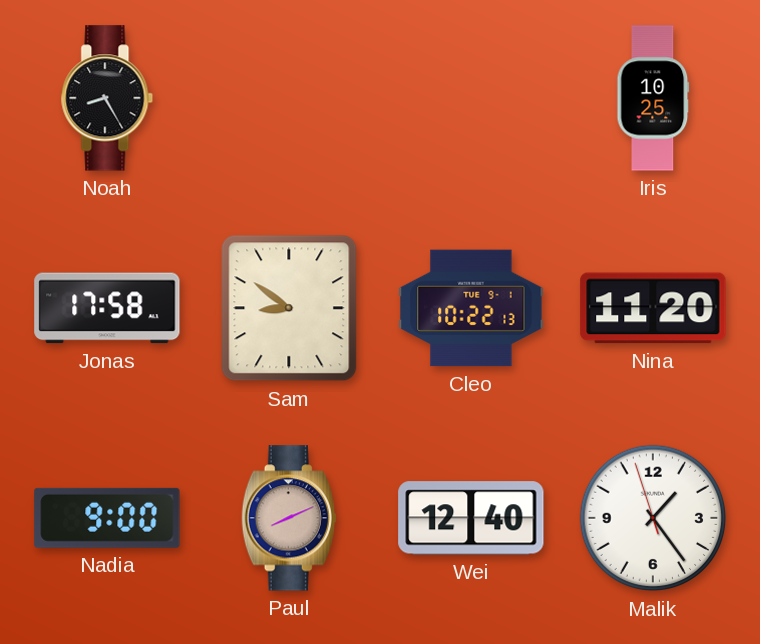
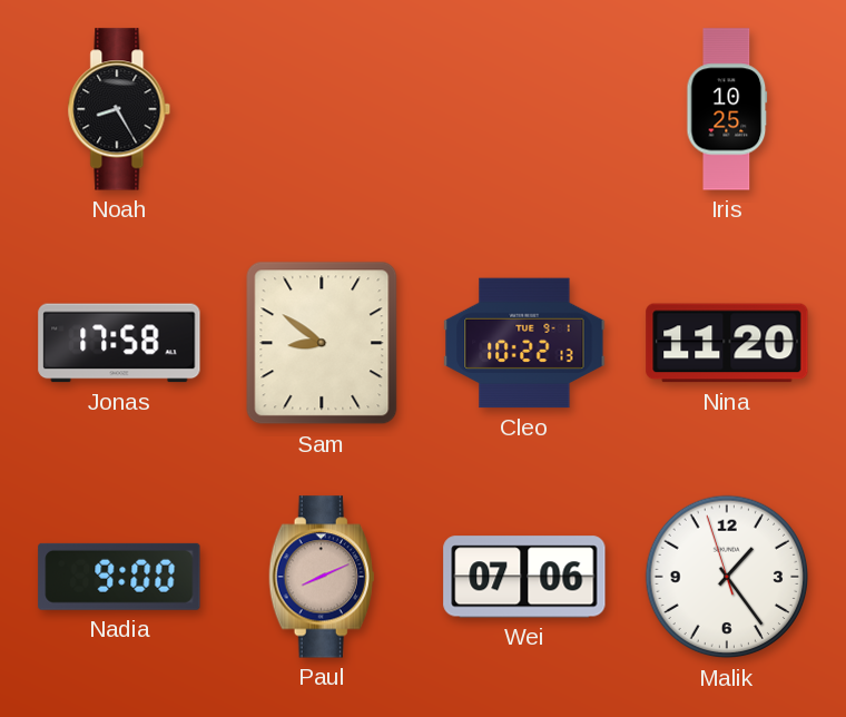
Wei: 12:40 -> 07:06
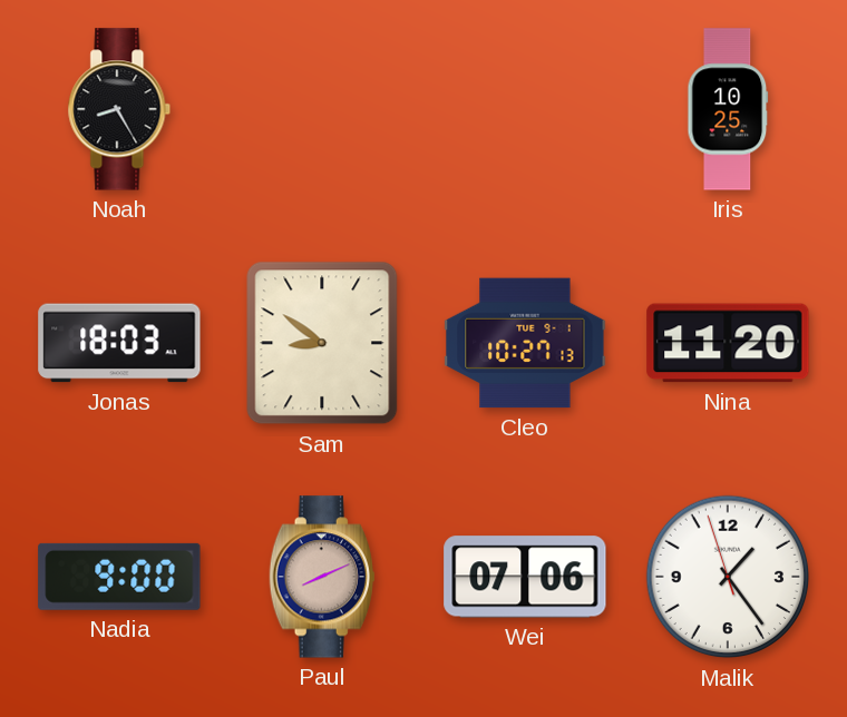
Jonas: 17:58 -> 18:03
Cleo: 10:22 -> 10:27
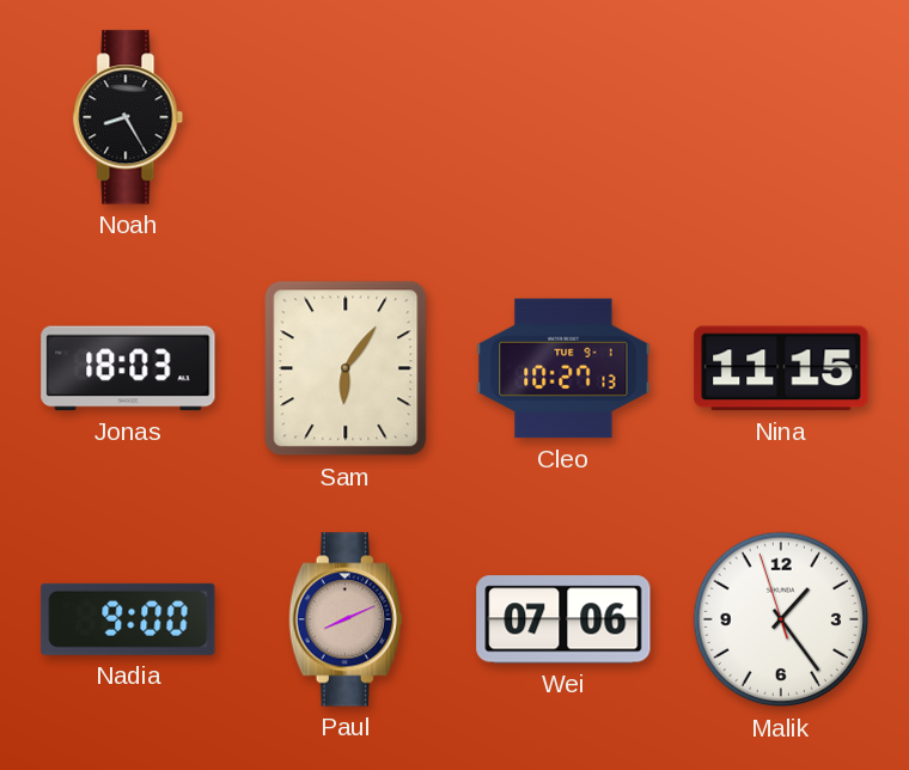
Iris: 10:25 -> none
Sam: 8:51 -> 6:06
Nina: 11:20 -> 11:15
